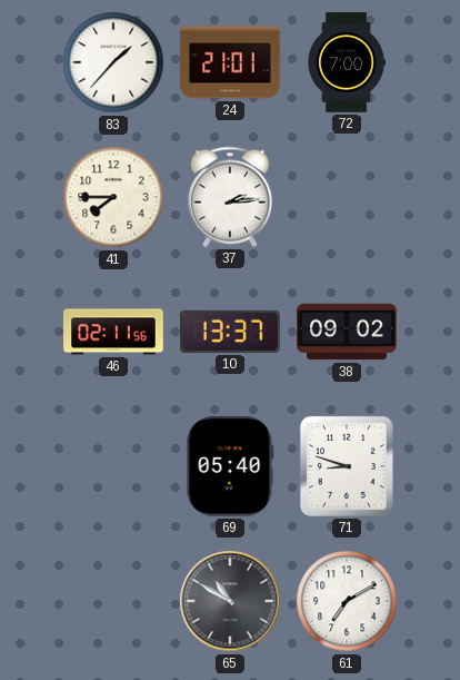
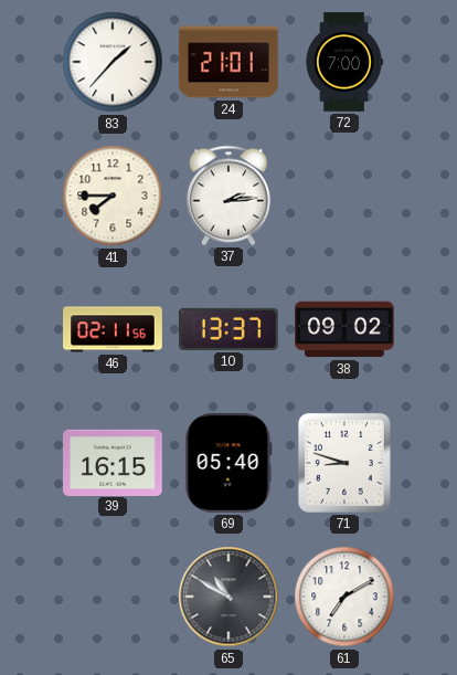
39: none -> 16:15
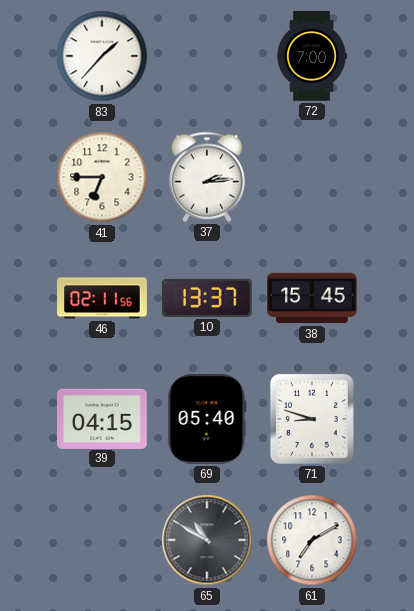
24: 21:01 -> none
41: 7:45 -> 6:45
38: 09:02 -> 15:45
39: 16:15 -> 04:15
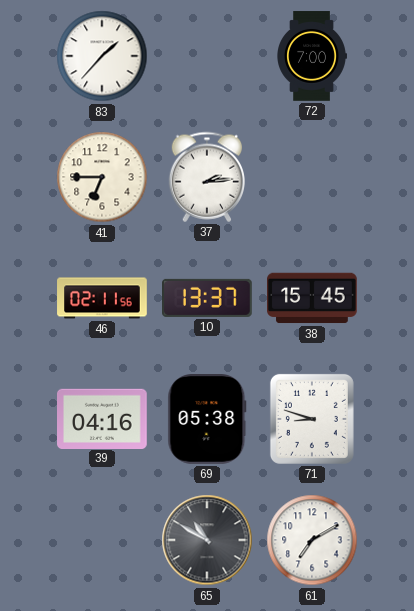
39: 04:15 -> 04:16
69: 05:40 -> 05:38
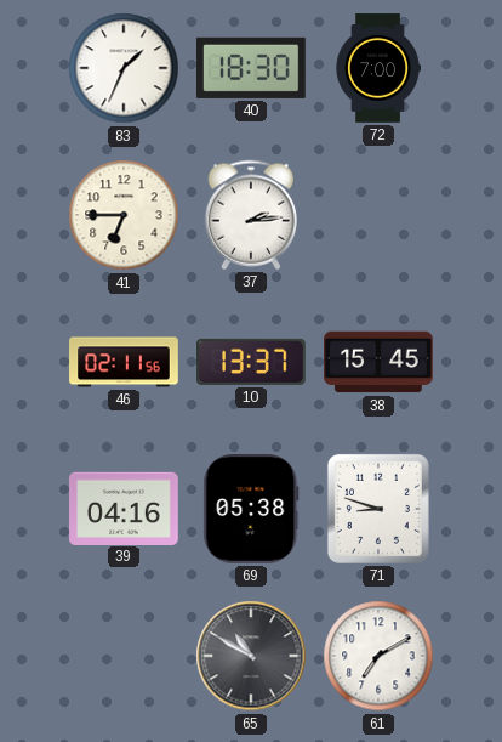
83: 1:37 -> 1:34
40: none -> 18:30
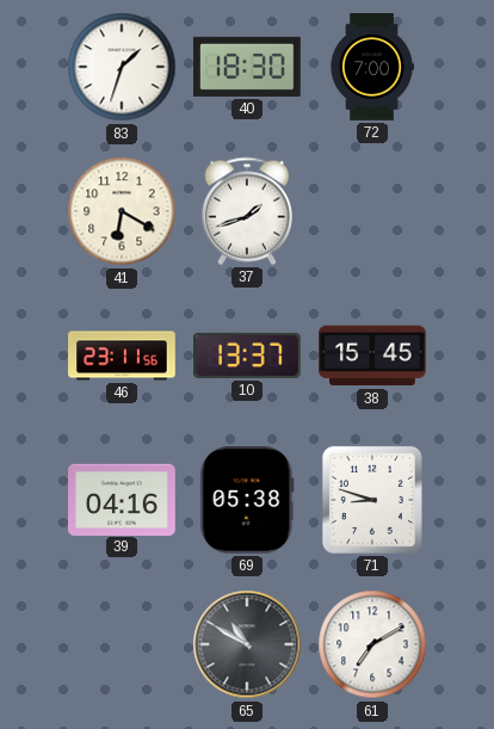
83: 1:34 -> 1:33
41: 6:45 -> 6:20
37: 2:14 -> 1:42
46: 02:11 -> 23:11
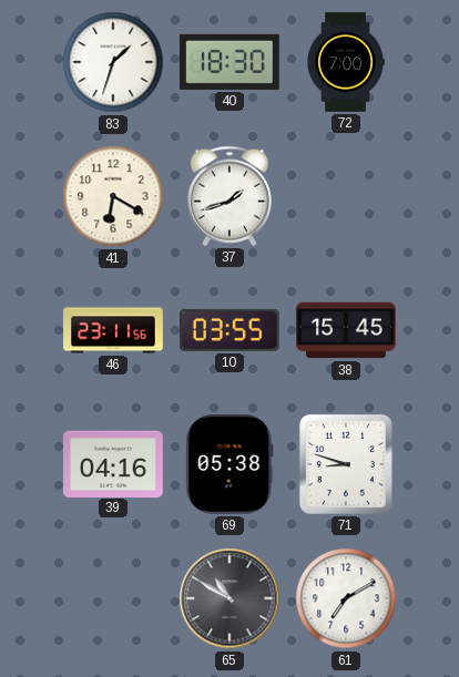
10: 13:37 -> 03:55
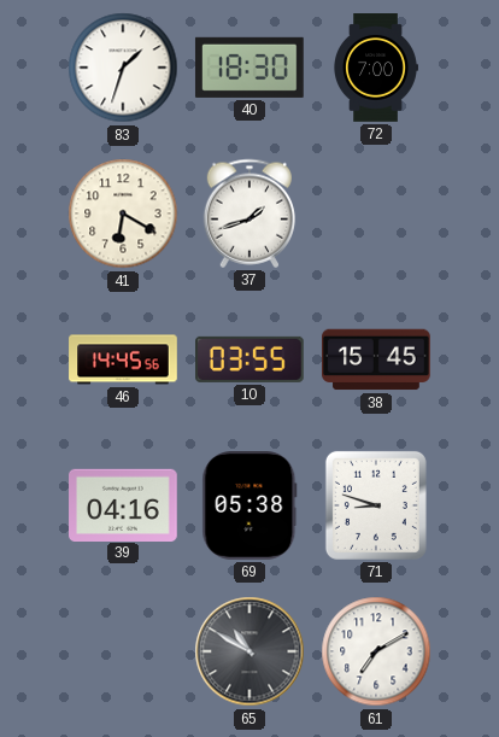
46: 23:11 -> 14:45
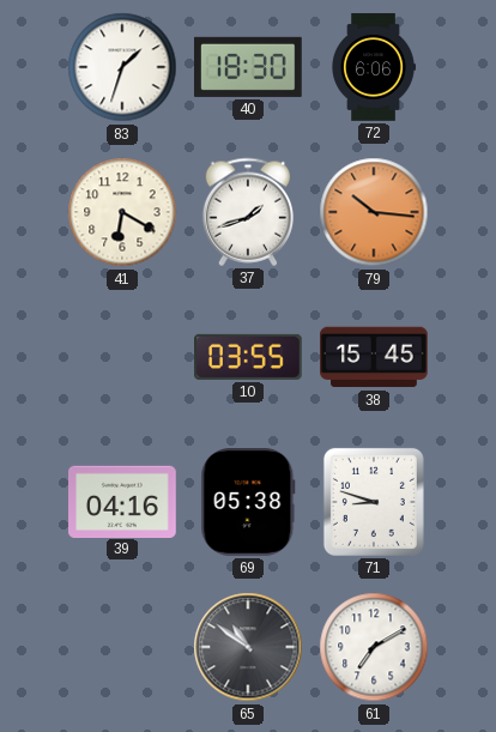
72: 7:00 -> 6:06
79: none -> 10:16
46: 14:45 -> none
65: 10:50 -> 10:51
